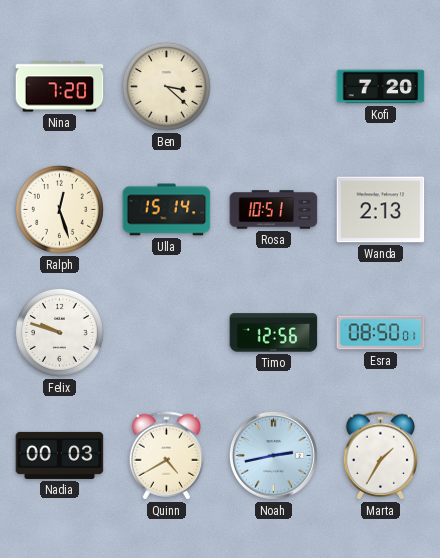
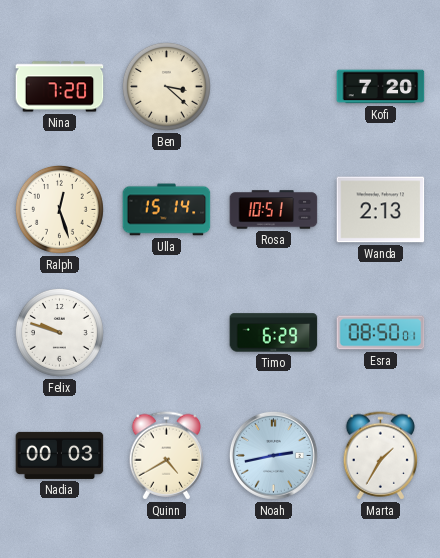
Timo: 12:56 -> 6:29
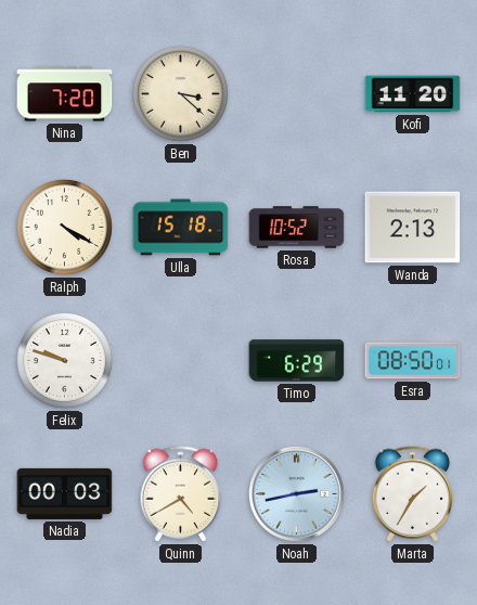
Kofi: 7:20 -> 11:20
Ralph: 12:27 -> 4:20
Ulla: 15:14 -> 15:18
Rosa: 10:51 -> 10:52
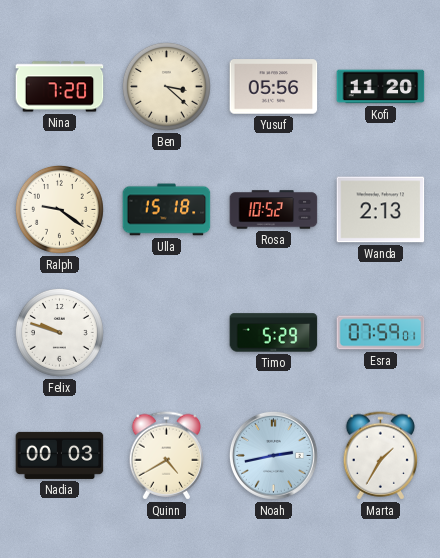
Yusuf: none -> 05:56
Ralph: 4:20 -> 9:21
Timo: 6:29 -> 5:29
Esra: 08:50 -> 07:59
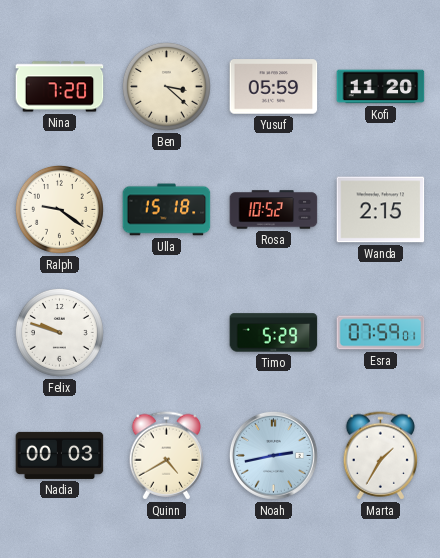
Yusuf: 05:56 -> 05:59
Wanda: 2:13 -> 2:15
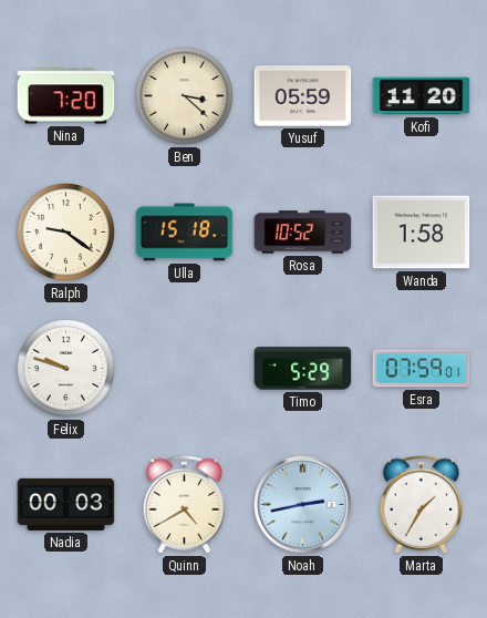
Wanda: 2:15 -> 1:58
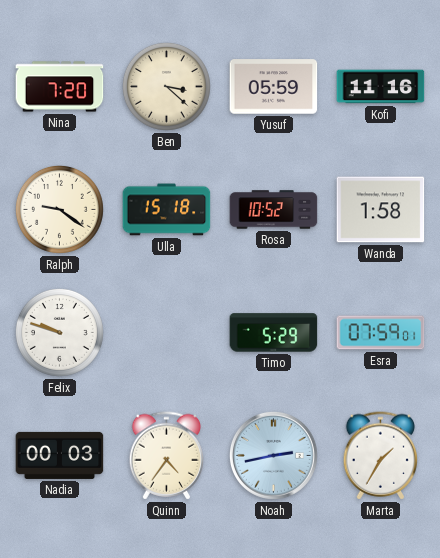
Kofi: 11:20 -> 11:16
Quinn: 4:40 -> 4:36
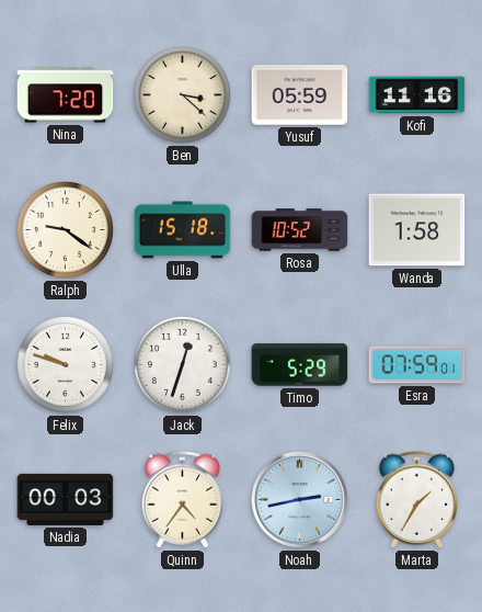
Jack: none -> 12:33
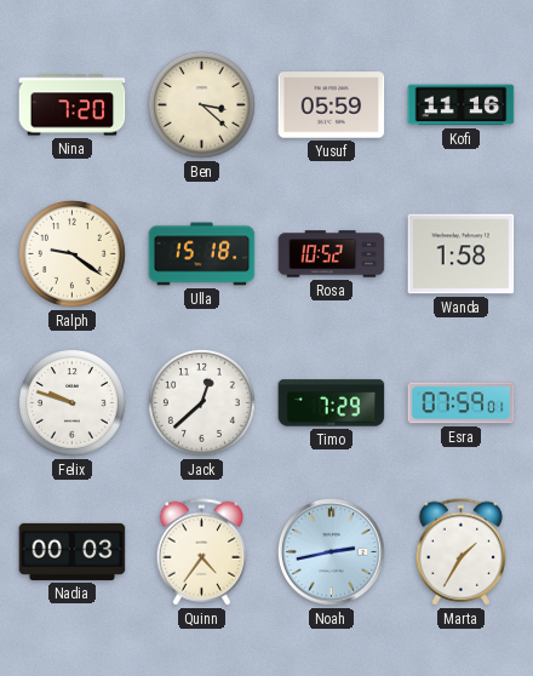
Jack: 12:33 -> 12:38
Timo: 5:29 -> 7:29
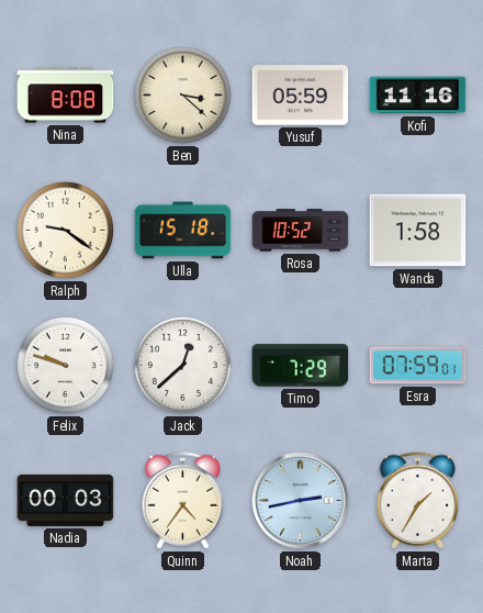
Nina: 7:20 -> 8:08
